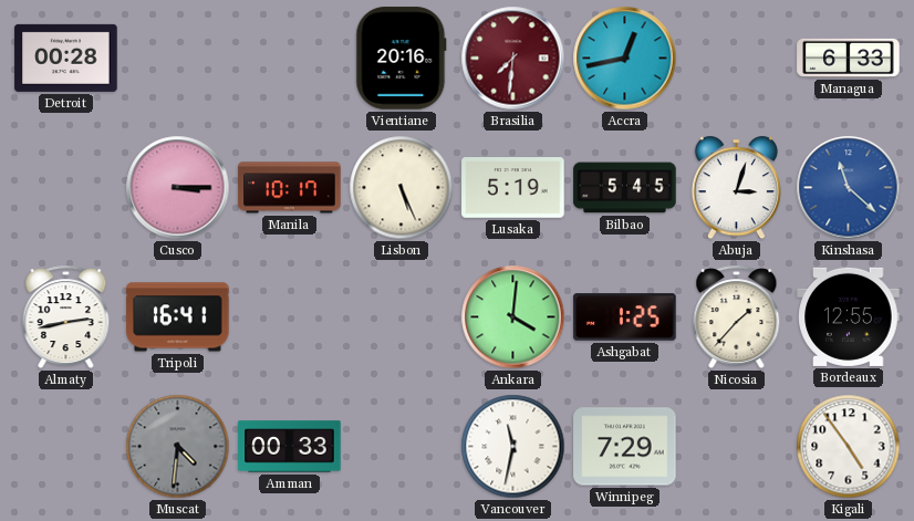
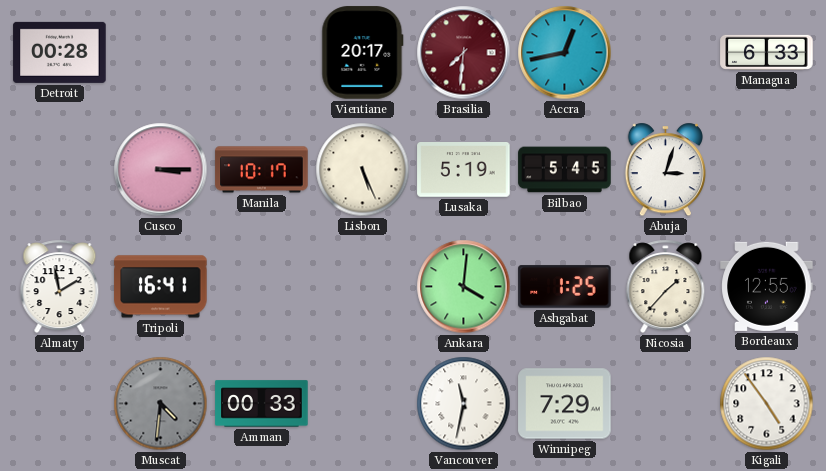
Vientiane: 20:16 -> 20:17
Kinshasa: 11:22 -> none
Almaty: 2:43 -> 1:58
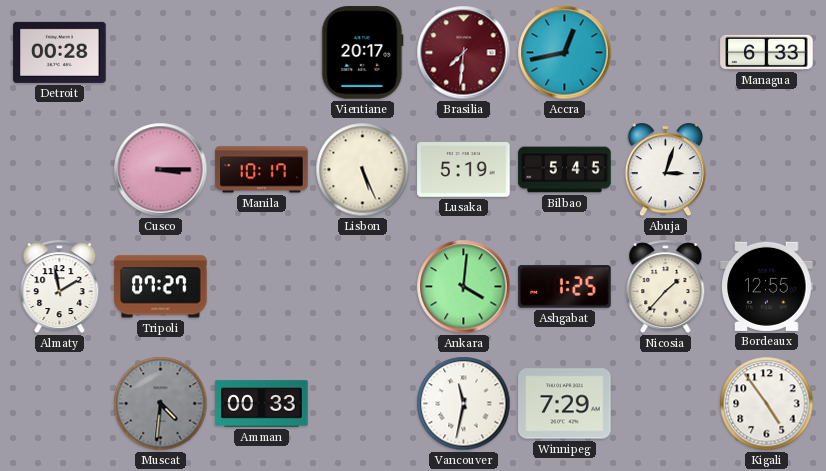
Tripoli: 16:41 -> 07:27
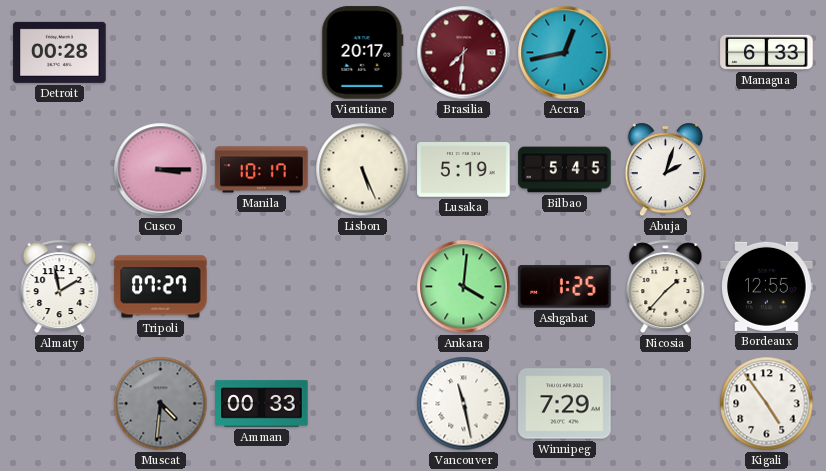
Abuja: 3:03 -> 2:03
Vancouver: 11:32 -> 11:28
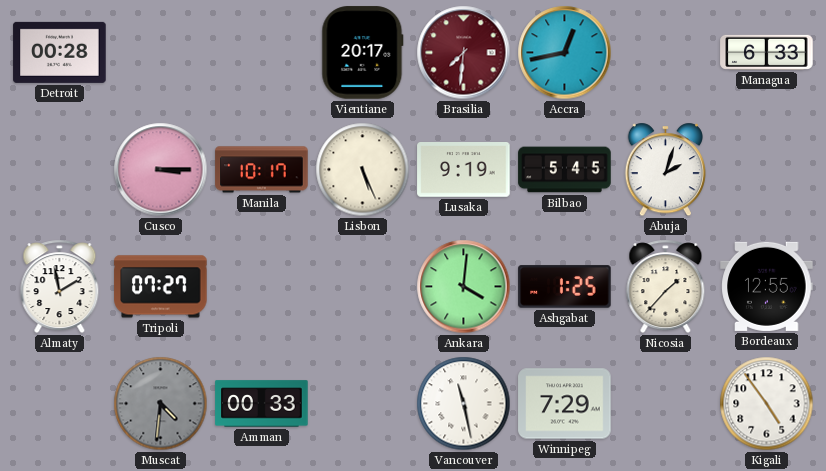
Lusaka: 5:19 -> 9:19
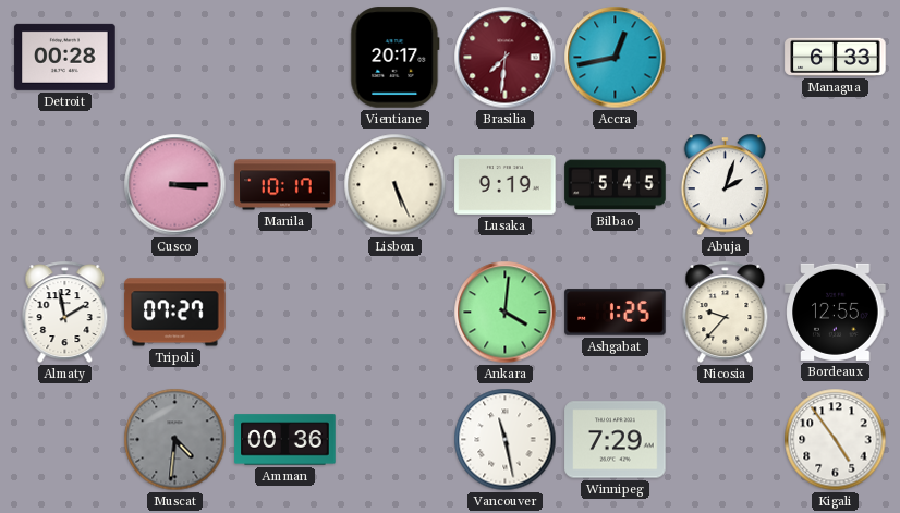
Nicosia: 1:37 -> 9:37
Amman: 00:33 -> 00:36
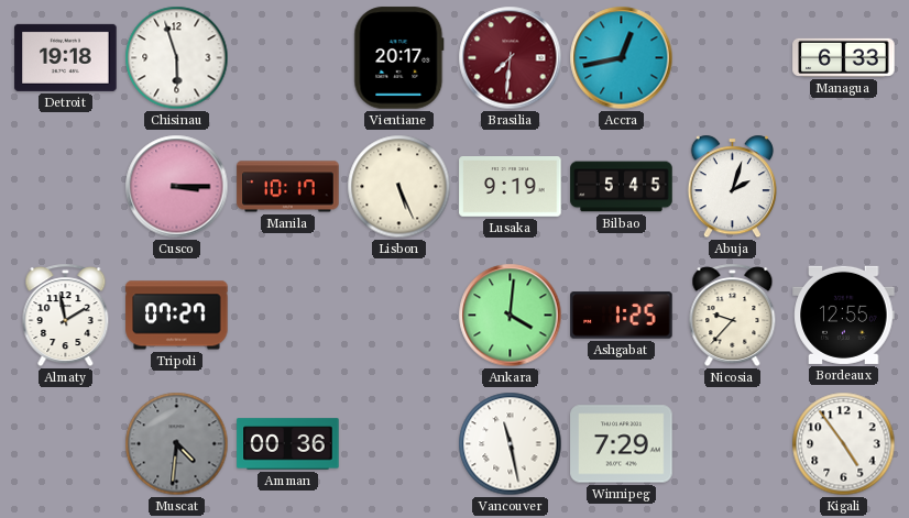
Detroit: 00:28 -> 19:18
Chisinau: none -> 5:57
